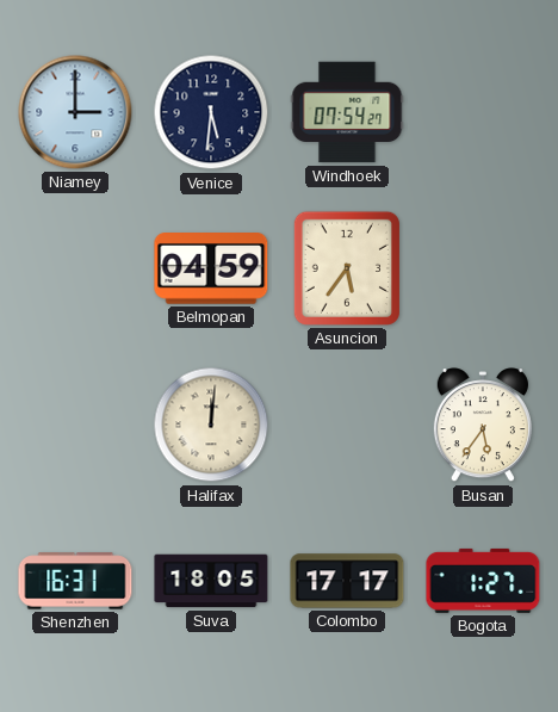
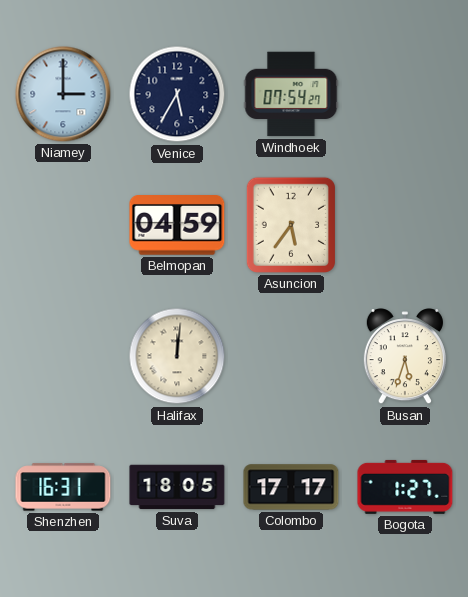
Venice: 5:31 -> 5:35
Busan: 5:36 -> 5:33
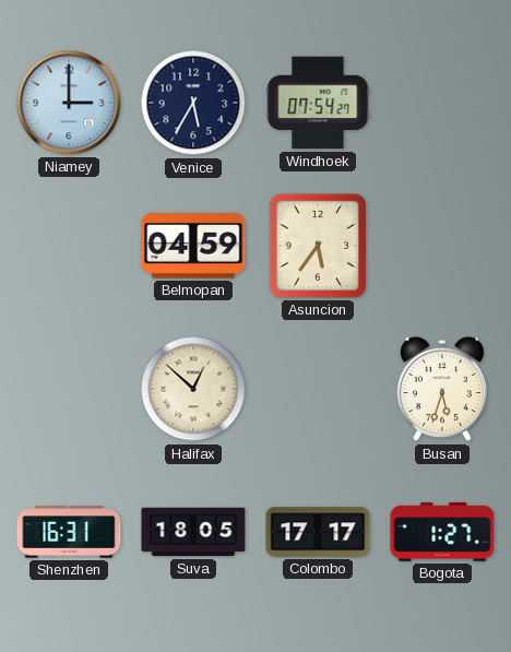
Halifax: 12:01 -> 12:52
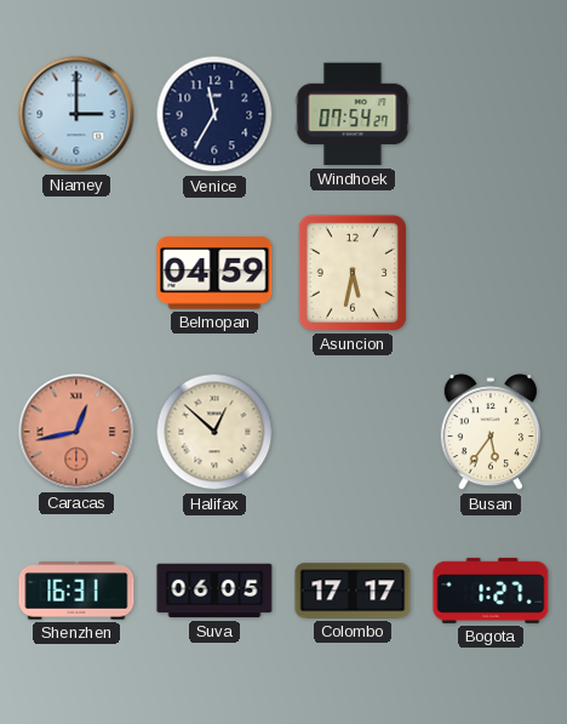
Venice: 5:35 -> 11:35
Asuncion: 5:36 -> 5:32
Caracas: none -> 12:43
Busan: 5:33 -> 5:36
Suva: 18:05 -> 06:05
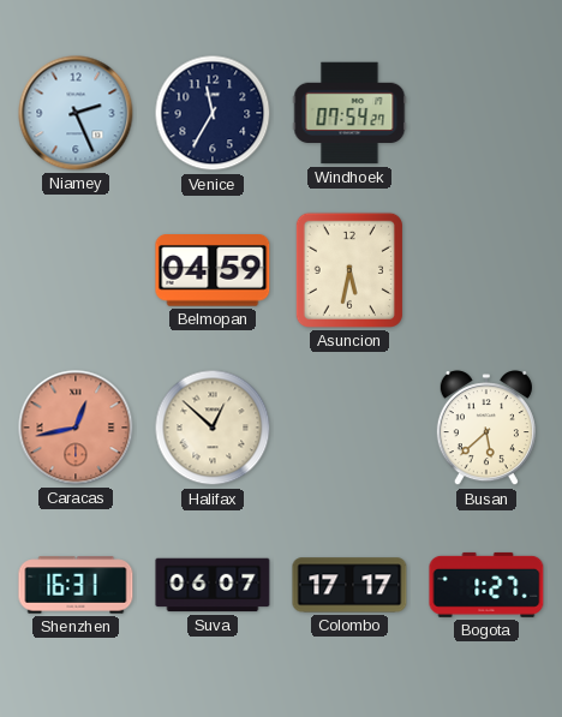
Niamey: 3:00 -> 2:26
Busan: 5:36 -> 5:38
Suva: 06:05 -> 06:07
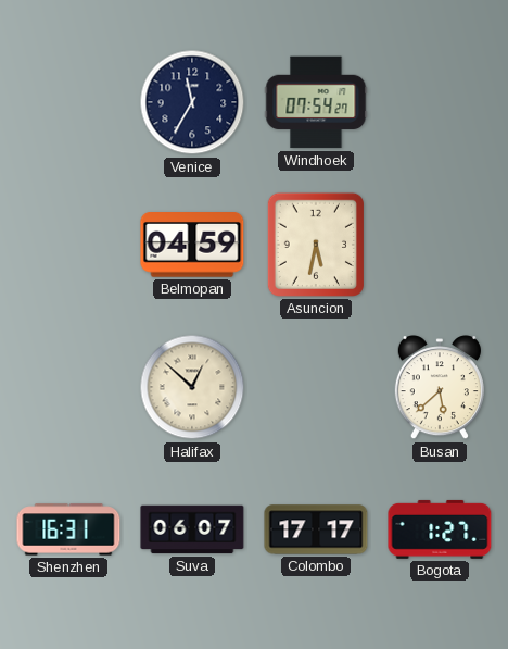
Niamey: 2:26 -> none
Caracas: 12:43 -> none
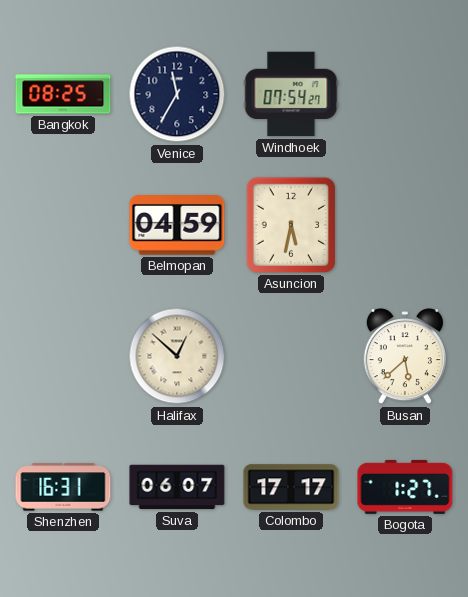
Bangkok: none -> 08:25
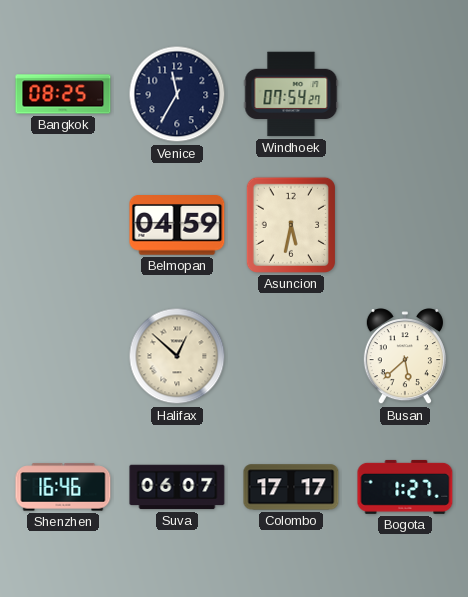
Shenzhen: 16:31 -> 16:46
